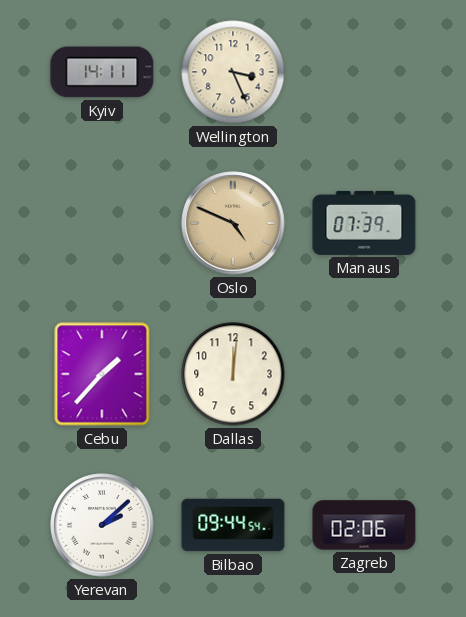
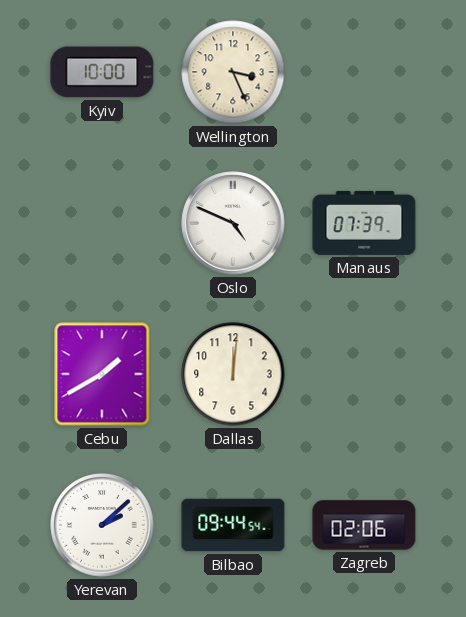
Kyiv: 14:11 -> 10:00
Oslo dial: champagne -> white
Cebu: 1:37 -> 1:40
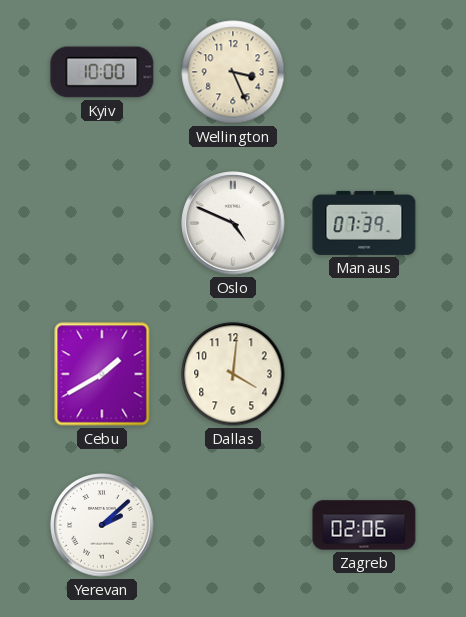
Dallas: 12:01 -> 4:01
Bilbao: 09:44 -> none
